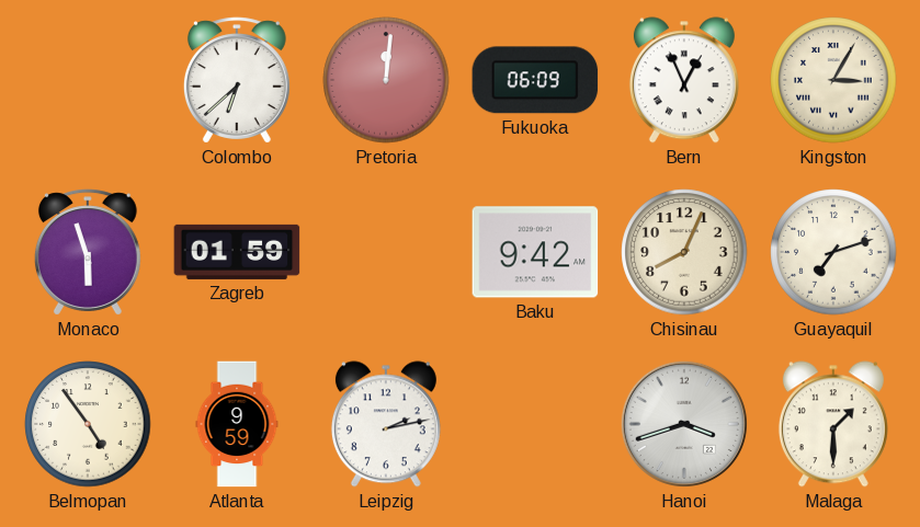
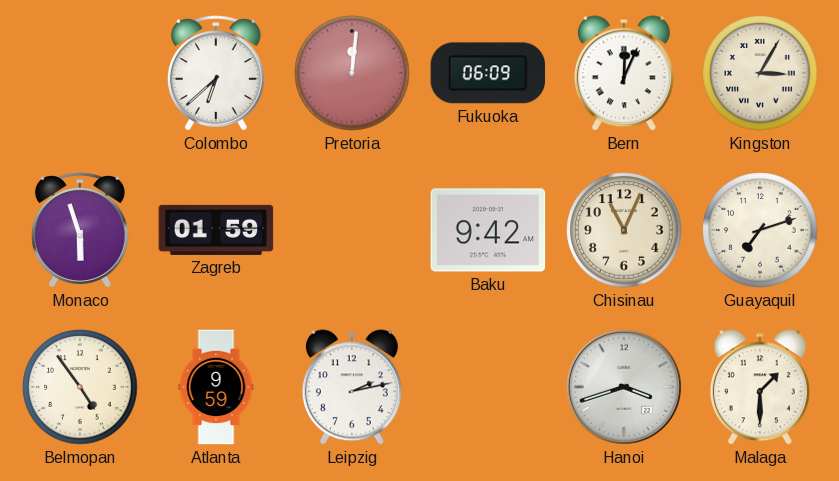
Bern: 12:56 -> 12:04
Chisinau: 8:04 -> 11:04
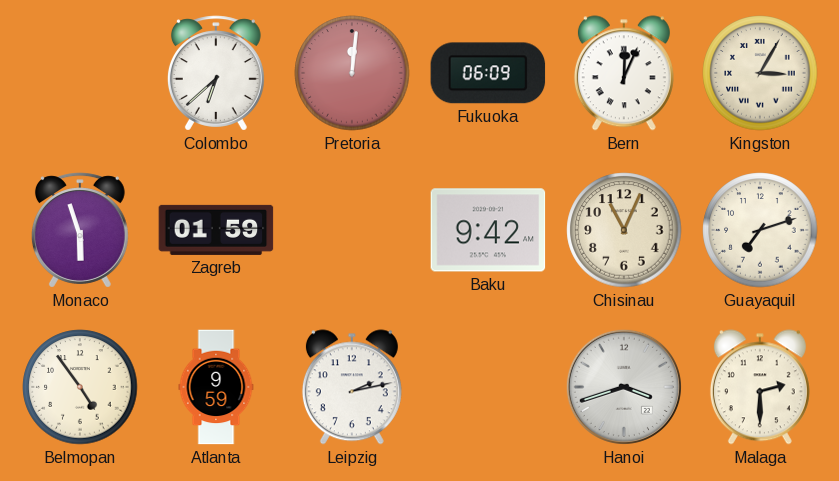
Malaga: 1:30 -> 2:30
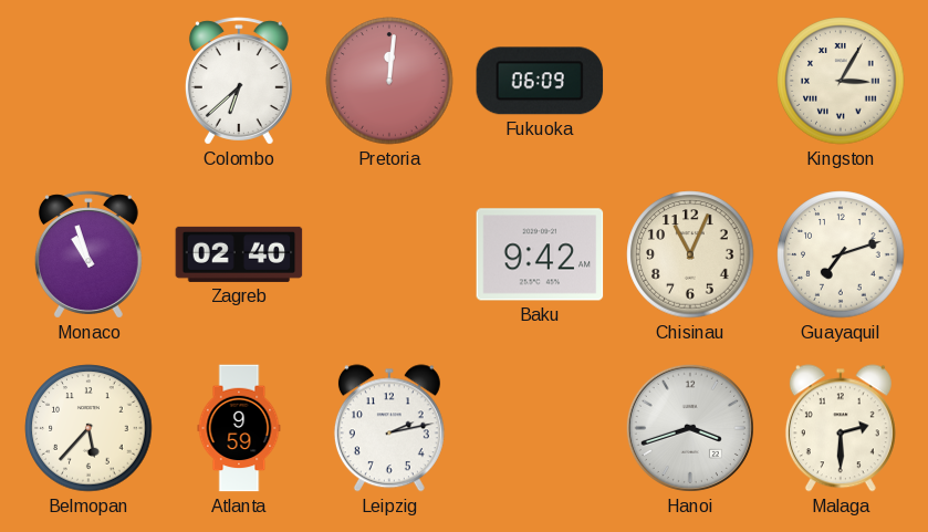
Bern: 12:04 -> none
Monaco: 5:57 -> 10:57
Zagreb: 01:59 -> 02:40
Belmopan: 4:54 -> 5:37
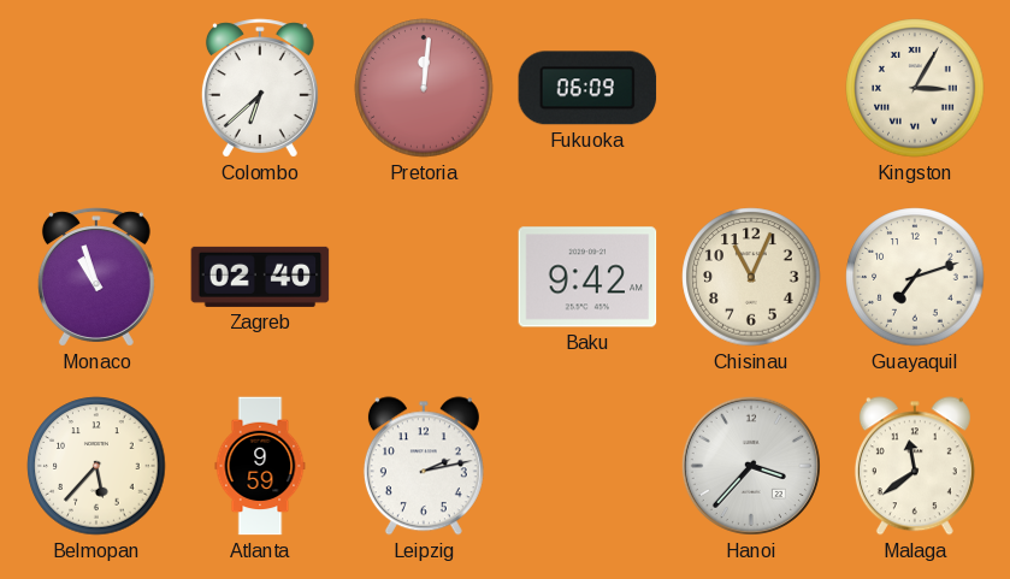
Hanoi: 3:42 -> 3:37
Malaga: 2:30 -> 11:39
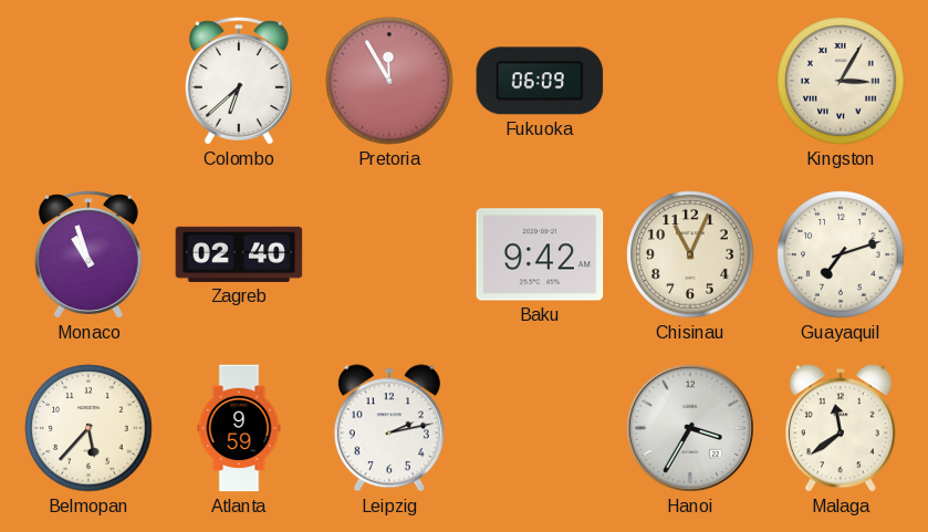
Pretoria: 12:01 -> 11:55
Hanoi: 3:37 -> 3:35
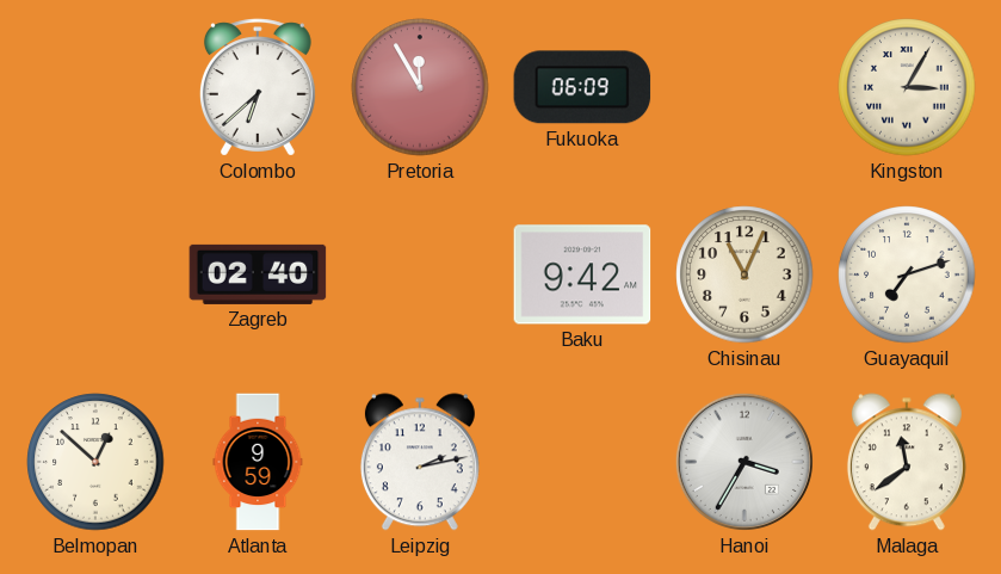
Monaco: 10:57 -> none
Belmopan: 5:37 -> 12:52
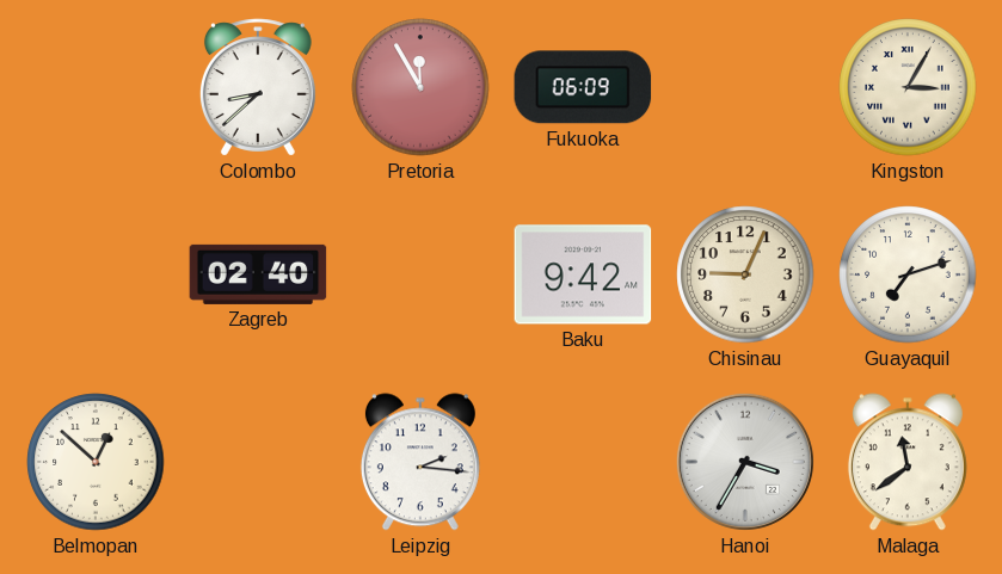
Colombo: 6:38 -> 8:38
Chisinau: 11:04 -> 9:04
Atlanta: 9:59 -> none
Leipzig: 2:13 -> 2:16
